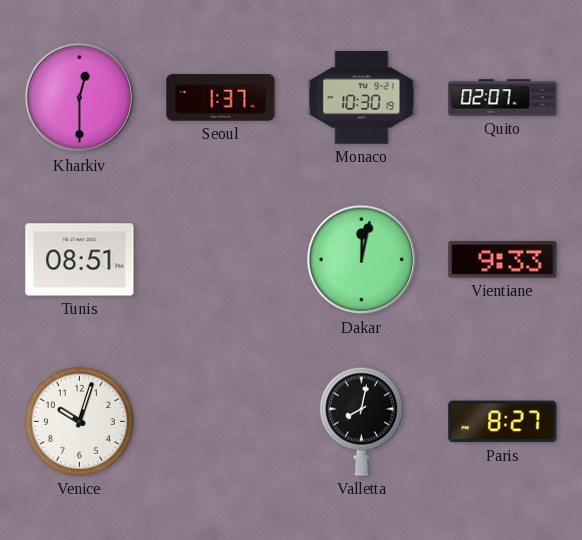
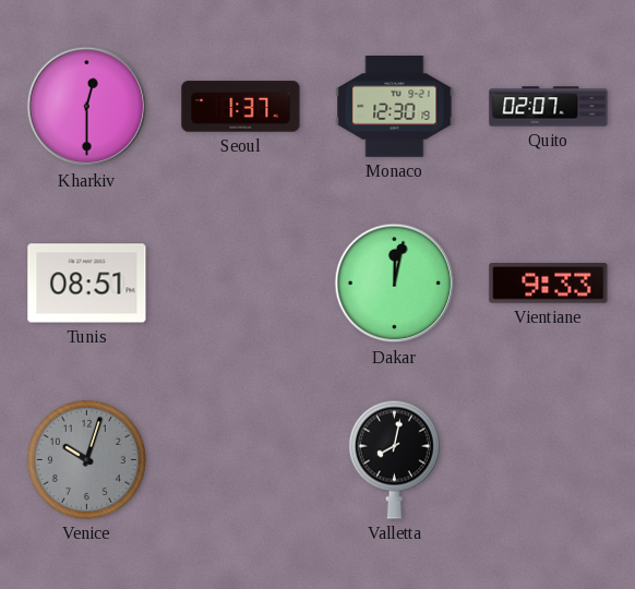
Monaco: 10:30 -> 12:30
Venice dial: white -> grey
Paris: 8:27 -> none
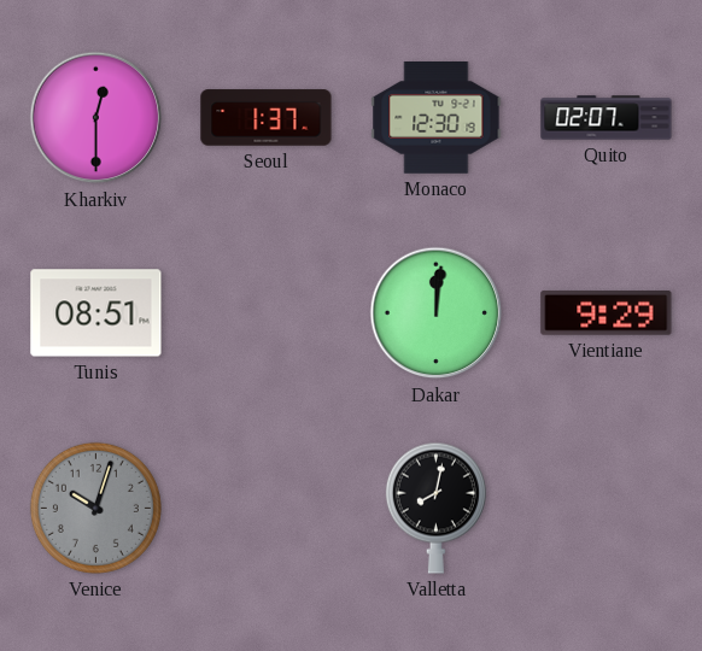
Dakar: 12:02 -> 12:01
Vientiane: 9:33 -> 9:29
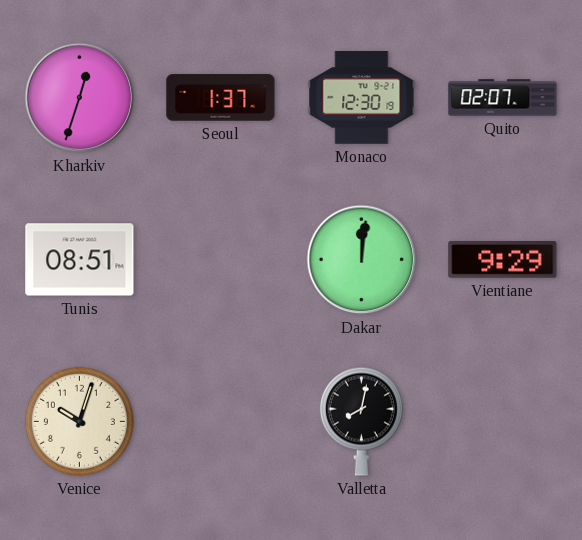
Kharkiv: 12:30 -> 12:33
Venice dial: grey -> cream
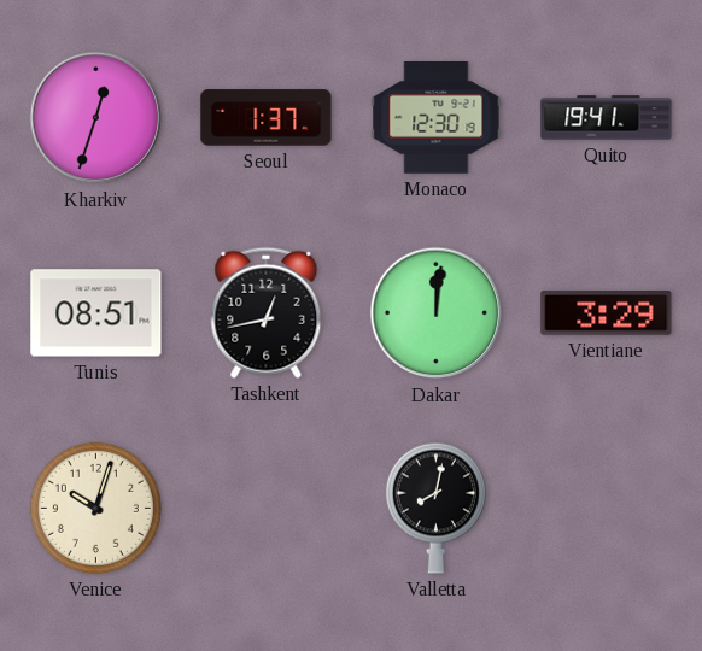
Quito: 02:07 -> 19:41
Tashkent: none -> 12:43
Vientiane: 9:29 -> 3:29
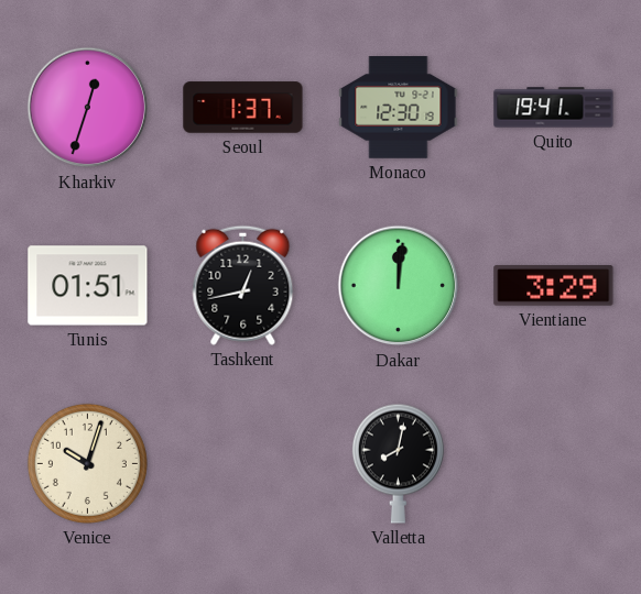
Tunis: 08:51 -> 01:51
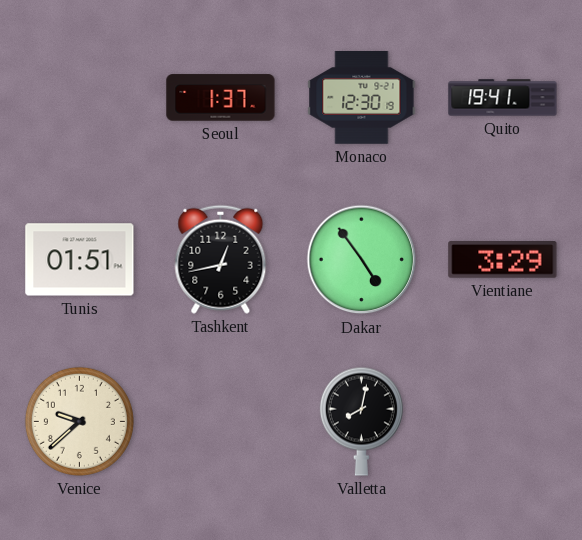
Kharkiv: 12:33 -> none
Dakar: 12:01 -> 4:54
Venice: 10:03 -> 9:38
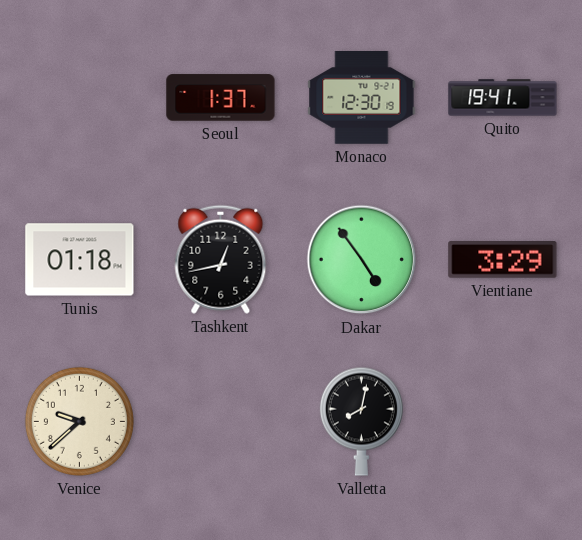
Tunis: 01:51 -> 01:18
